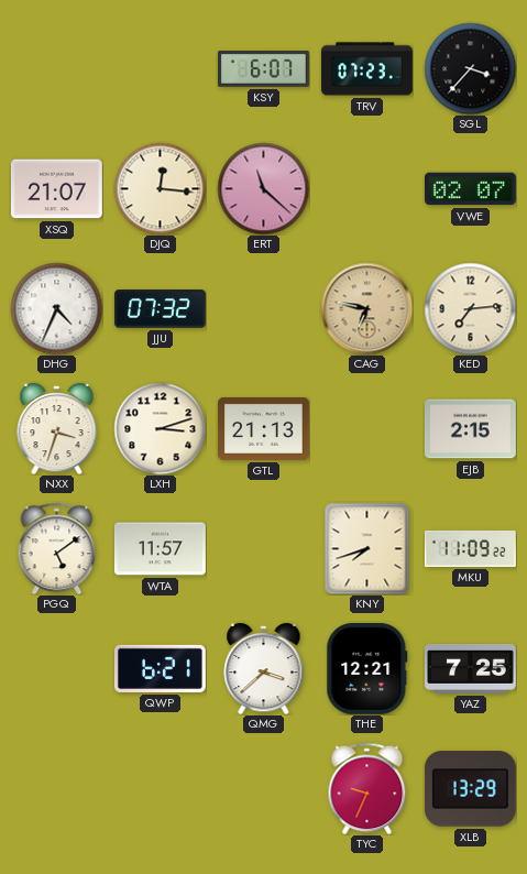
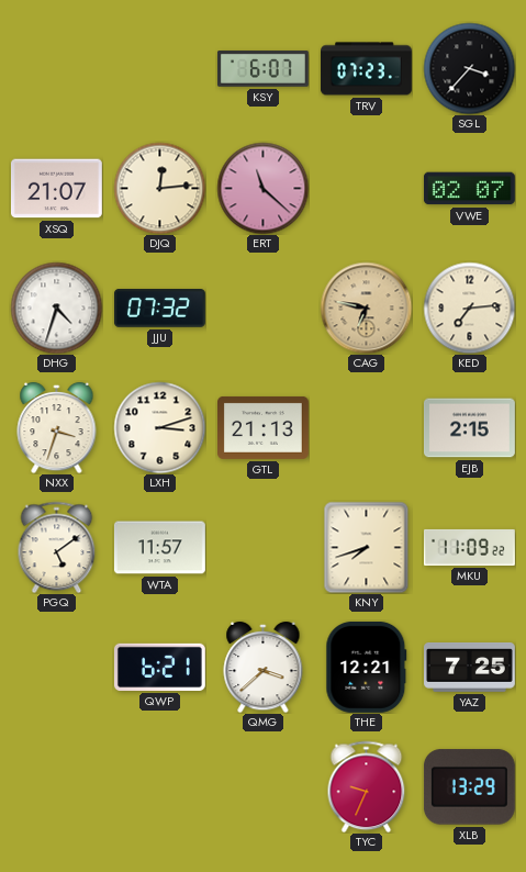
DJQ: 12:16 -> 12:14
DHG: 4:34 -> 4:33
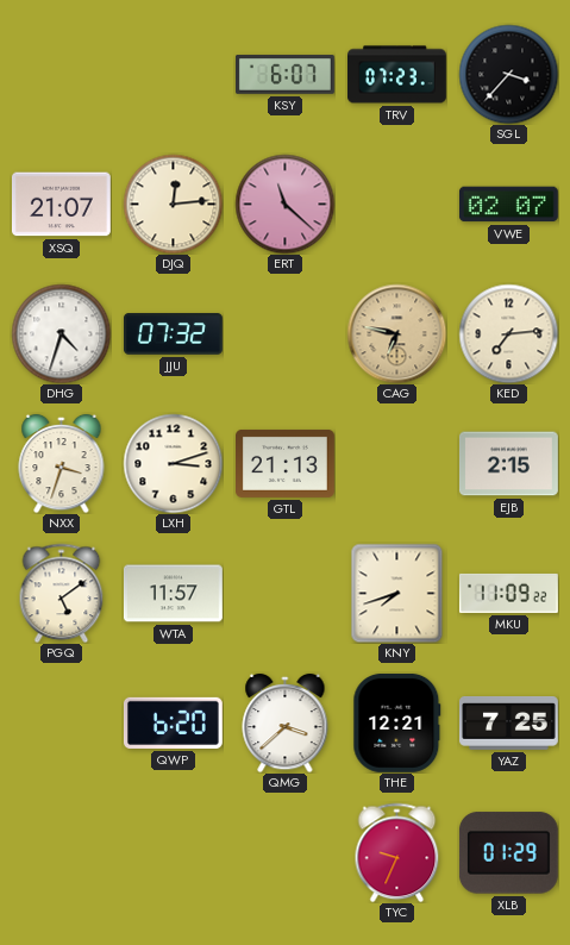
QWP: 6:21 -> 6:20
XLB: 13:29 -> 01:29
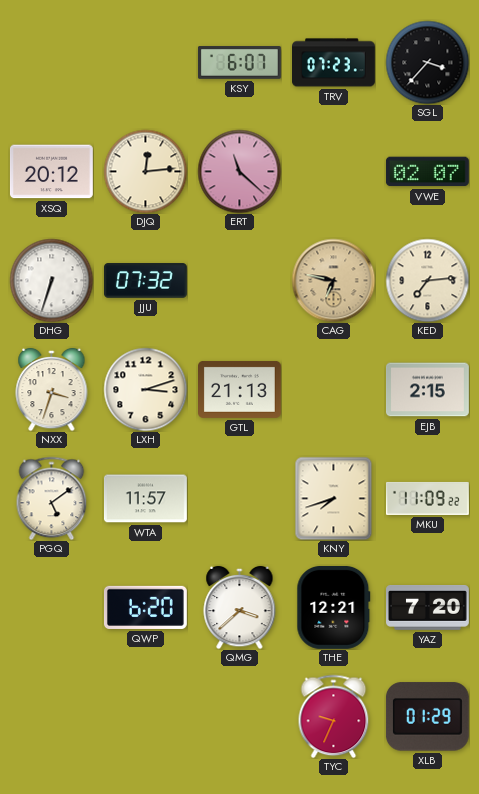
XSQ: 21:07 -> 20:12
DHG: 4:33 -> 6:33
YAZ: 7:25 -> 7:20
